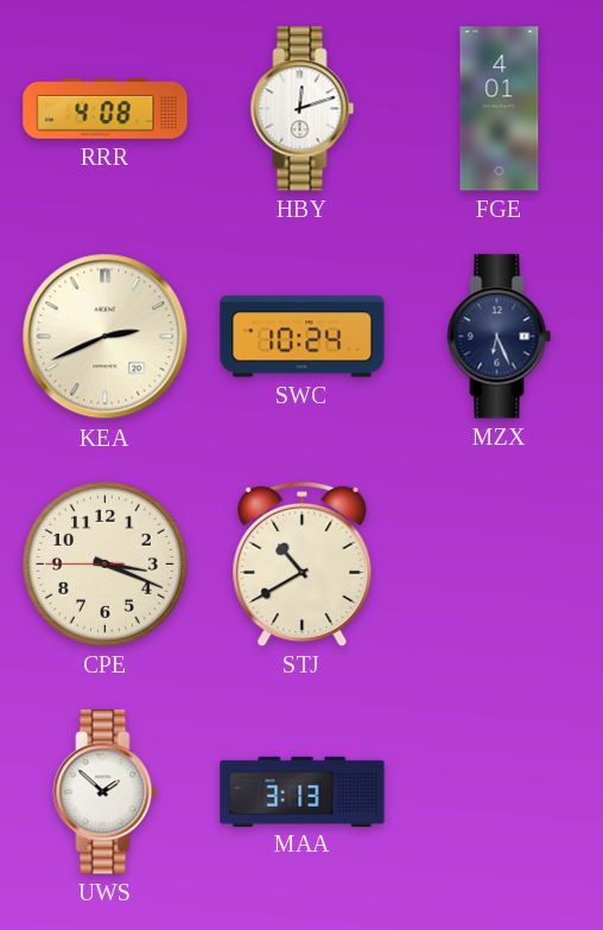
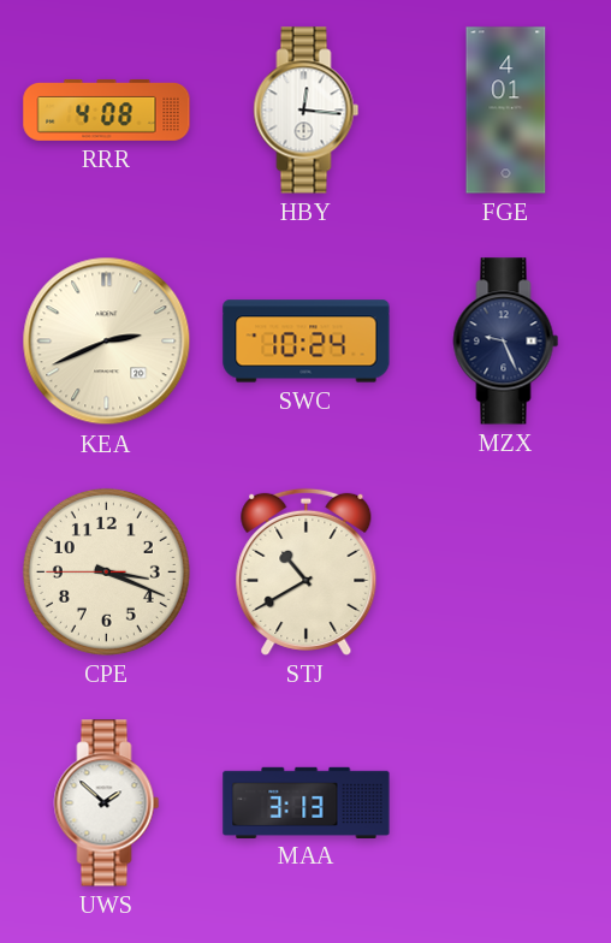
HBY: 12:12 -> 12:16
MZX: 6:26 -> 9:26
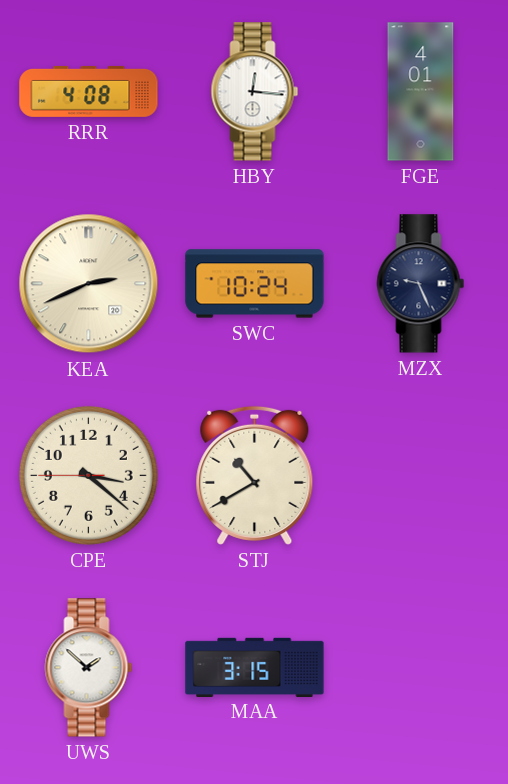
CPE: 3:18 -> 3:21
MAA: 3:13 -> 3:15
